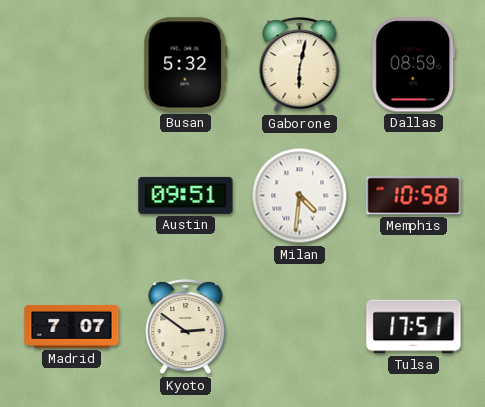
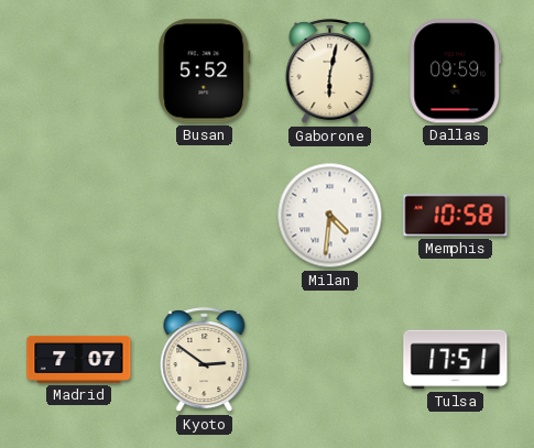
Busan: 5:32 -> 5:52
Dallas: 08:59 -> 09:59
Austin: 09:51 -> none
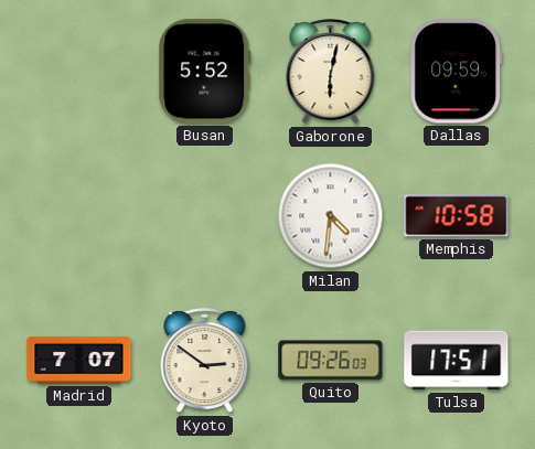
Quito: none -> 09:26
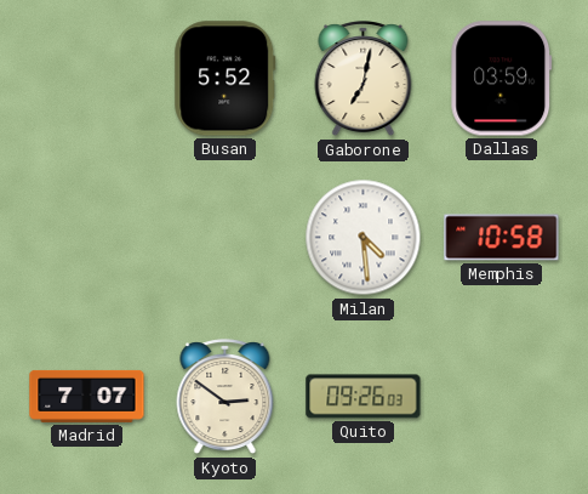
Gaborone: 6:02 -> 7:02
Dallas: 09:59 -> 03:59
Milan: 4:31 -> 4:29
Tulsa: 17:51 -> none
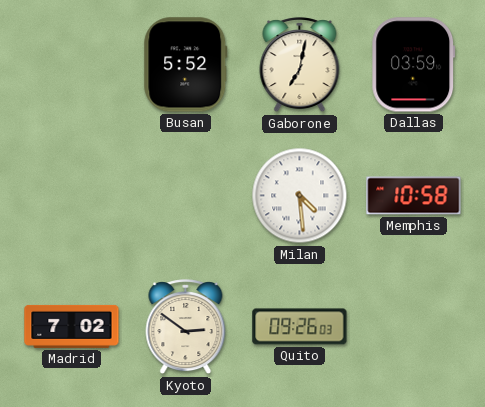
Madrid: 7:07 -> 7:02
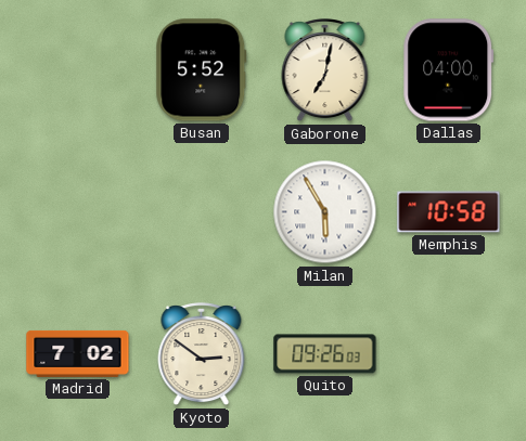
Dallas: 03:59 -> 04:00
Milan: 4:29 -> 5:55
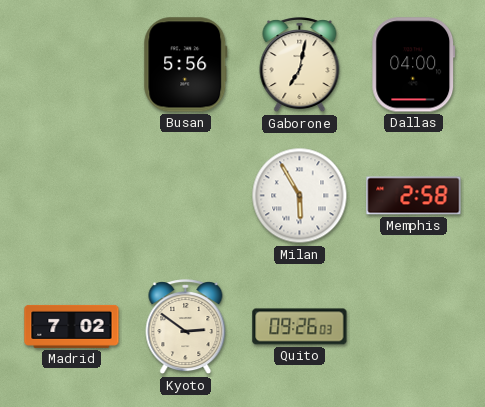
Busan: 5:52 -> 5:56
Memphis: 10:58 -> 2:58
